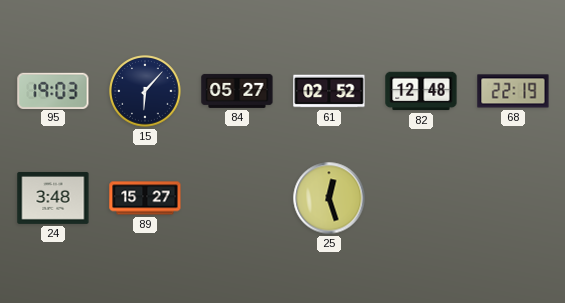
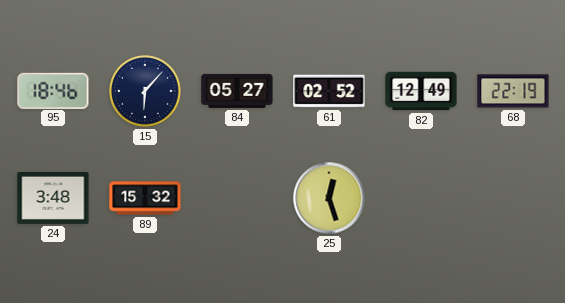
95: 19:03 -> 18:46
82: 12:48 -> 12:49
89: 15:27 -> 15:32
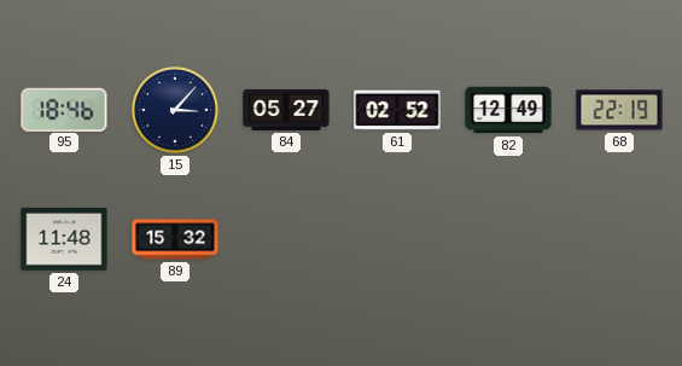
15: 6:07 -> 3:07
24: 3:48 -> 11:48
25: 12:27 -> none
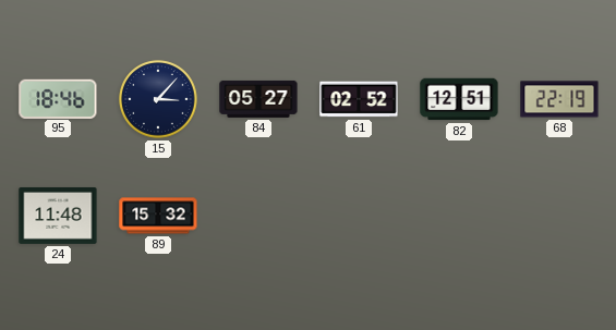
82: 12:49 -> 12:51
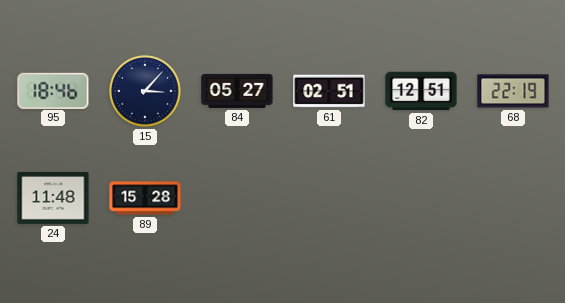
61: 02:52 -> 02:51
89: 15:32 -> 15:28
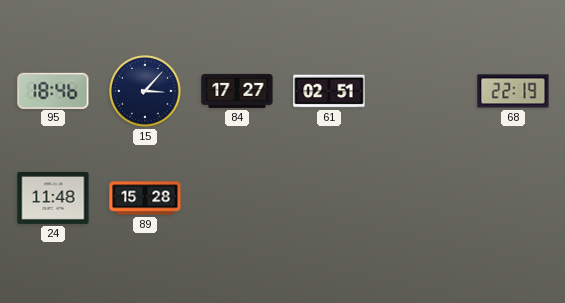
84: 05:27 -> 17:27
82: 12:51 -> none
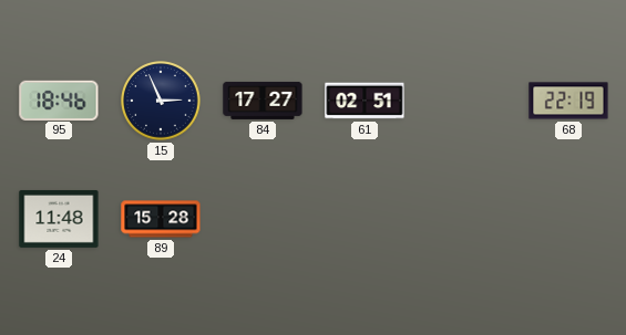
15: 3:07 -> 2:56
